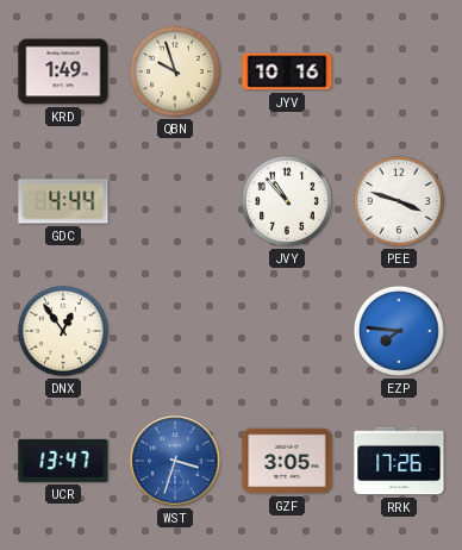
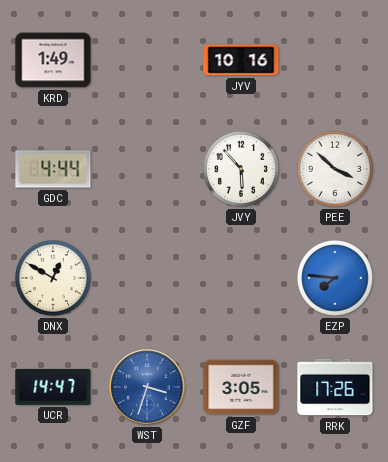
QBN: 9:57 -> none
JVY: 10:53 -> 5:53
PEE: 3:48 -> 3:52
DNX: 12:54 -> 12:50
UCR: 13:47 -> 14:47
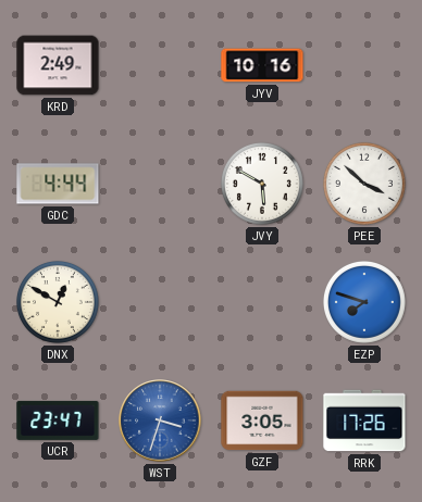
KRD: 1:49 -> 2:49
JVY: 5:53 -> 5:50
EZP: 7:46 -> 7:48
UCR: 14:47 -> 23:47
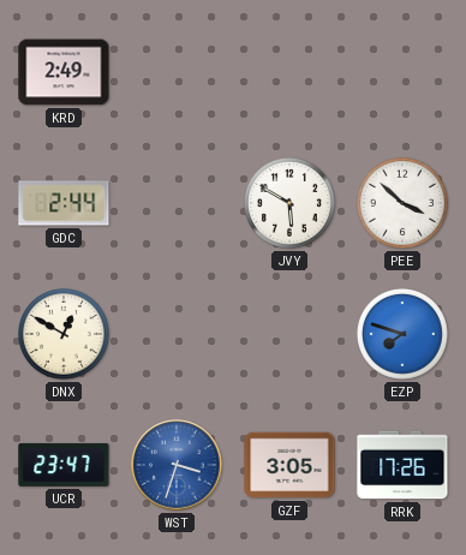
JYV: 10:16 -> none
GDC: 4:44 -> 2:44
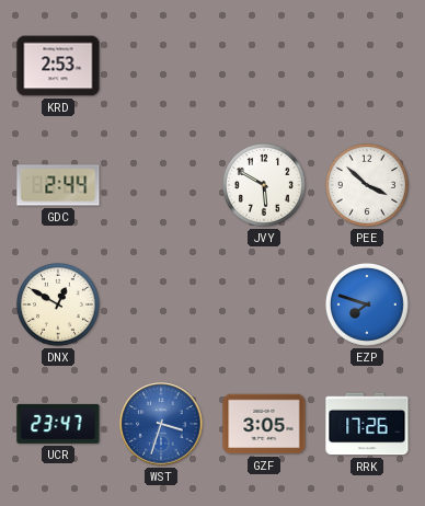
KRD: 2:49 -> 2:53
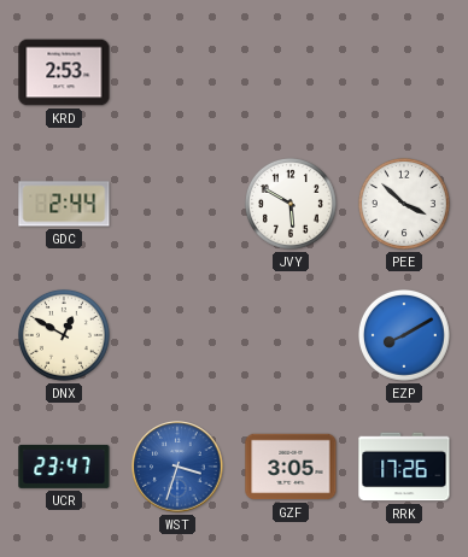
EZP: 7:48 -> 8:10
